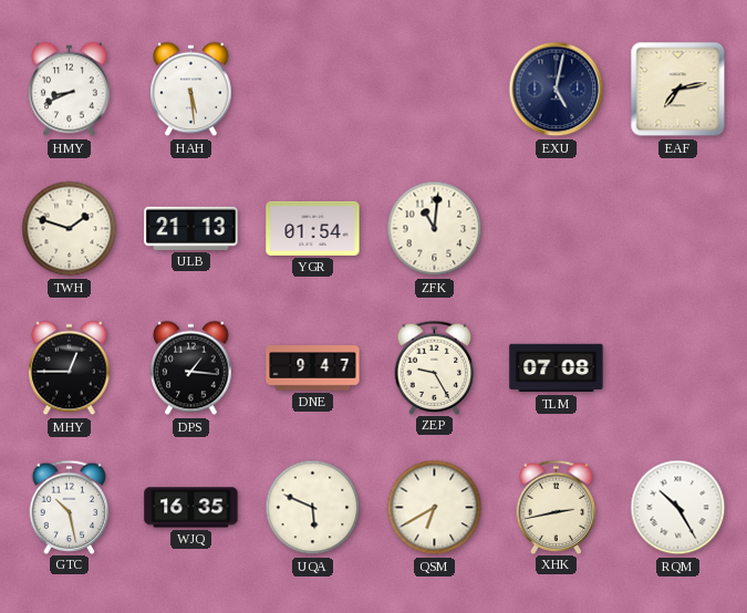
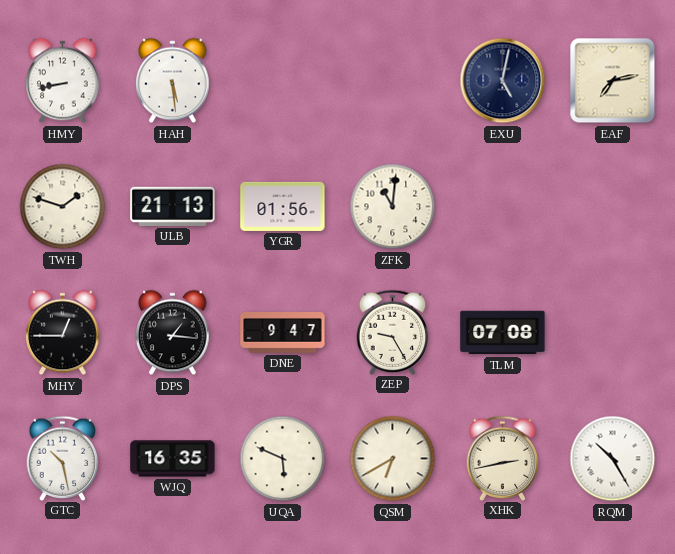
HMY: 8:41 -> 8:43
YGR: 01:54 -> 01:56
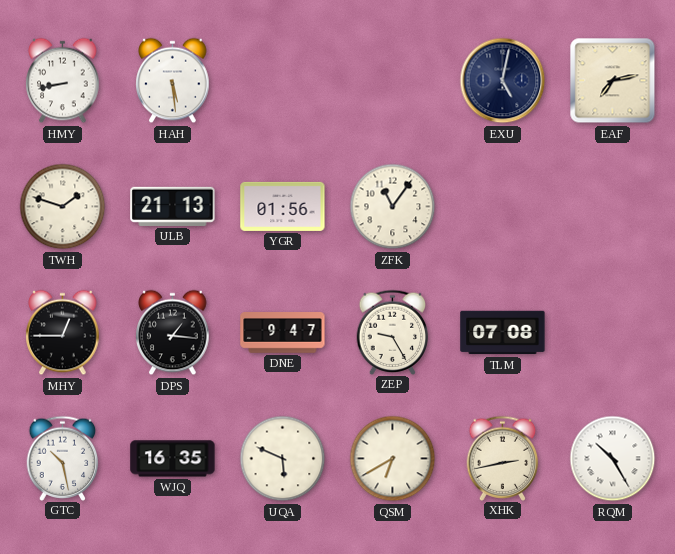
ZFK: 11:01 -> 11:06
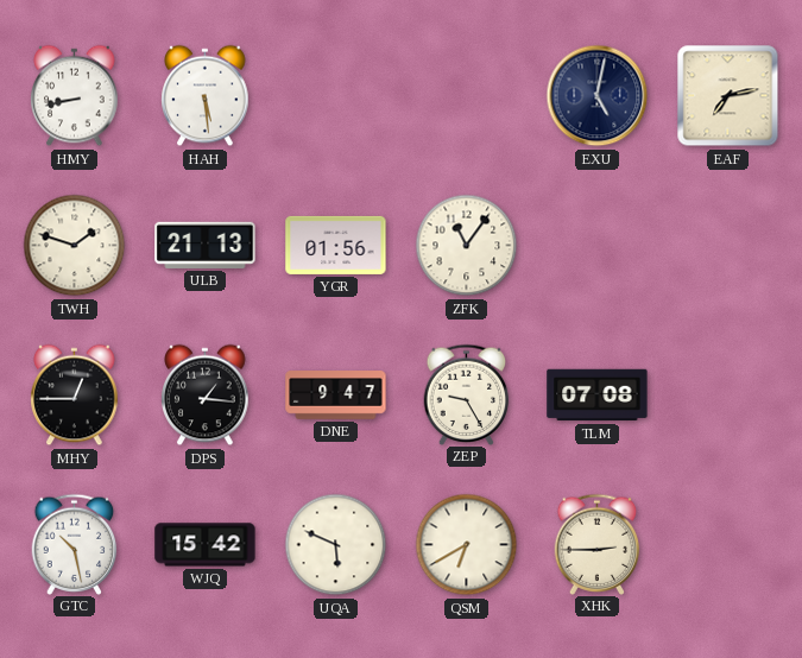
WJQ: 16:35 -> 15:42
XHK: 2:43 -> 2:45
RQM: 10:25 -> none
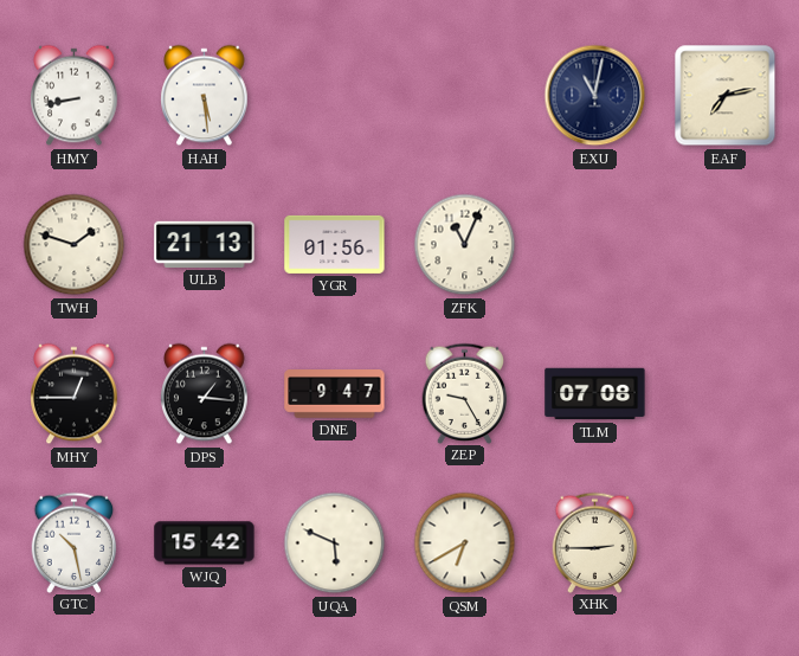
EXU: 5:02 -> 11:02
ZFK: 11:06 -> 11:04
